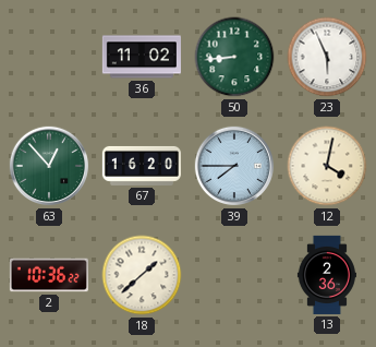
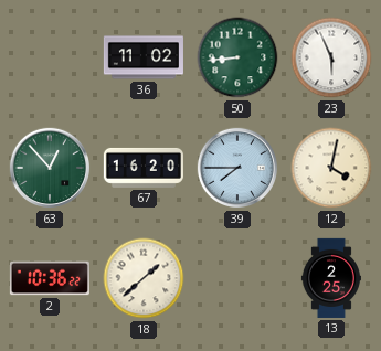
13: 2:36 -> 2:25
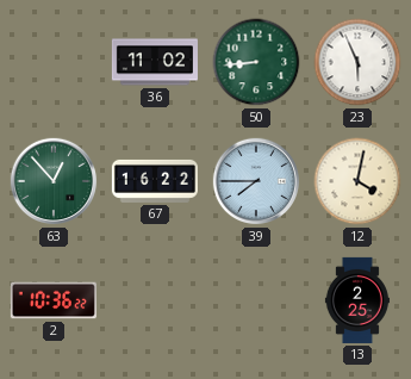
67: 16:20 -> 16:22
18: 1:38 -> none
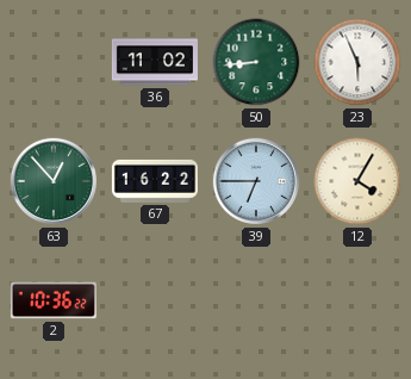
39: 7:45 -> 6:45
12: 4:02 -> 4:05
13: 2:25 -> none
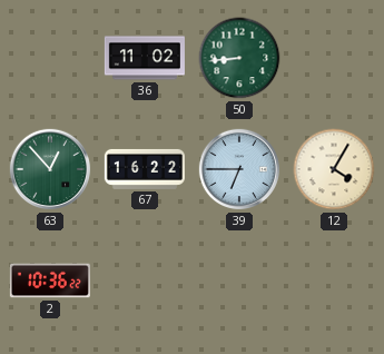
23: 5:56 -> none
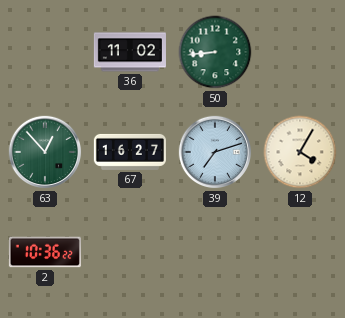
67: 16:22 -> 16:27
39: 6:45 -> 7:12
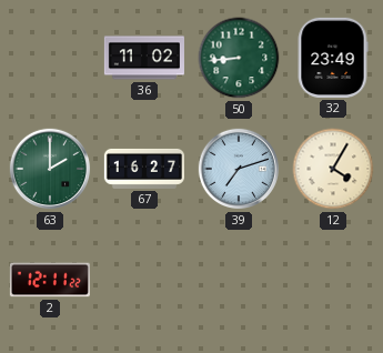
32: none -> 23:49
63: 12:53 -> 2:00
2: 10:36 -> 12:11
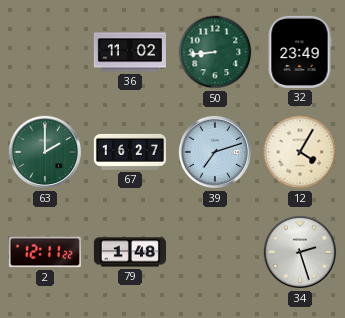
79: none -> 1:48
34: none -> 2:27
